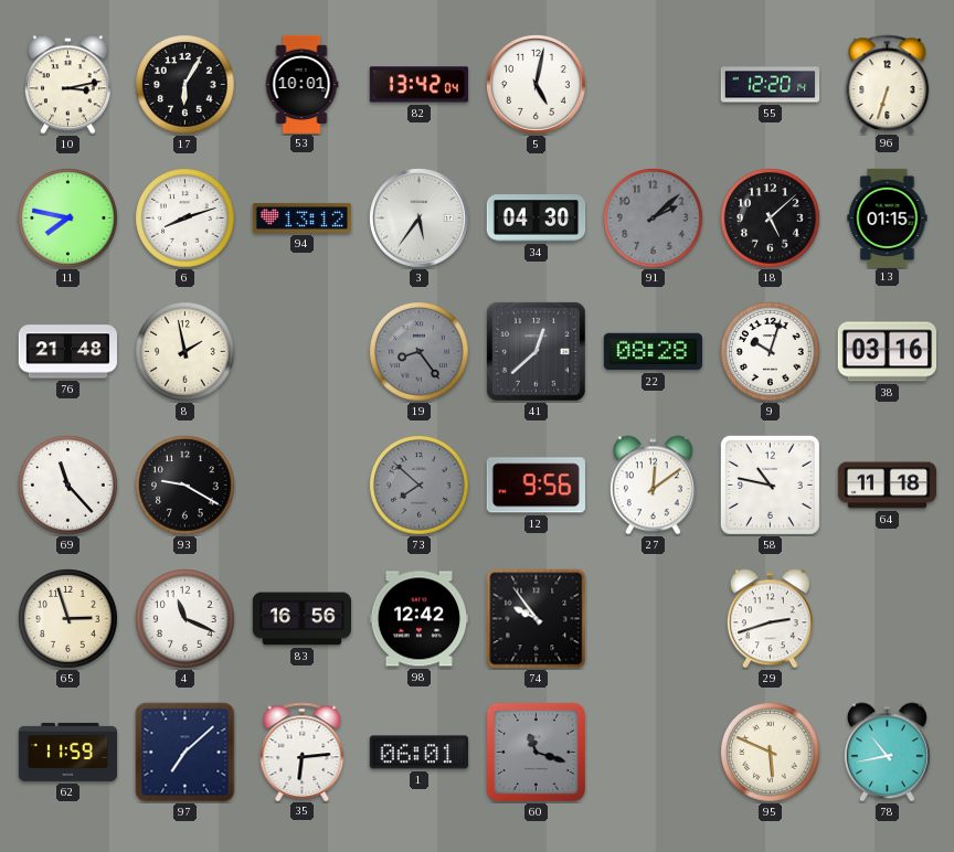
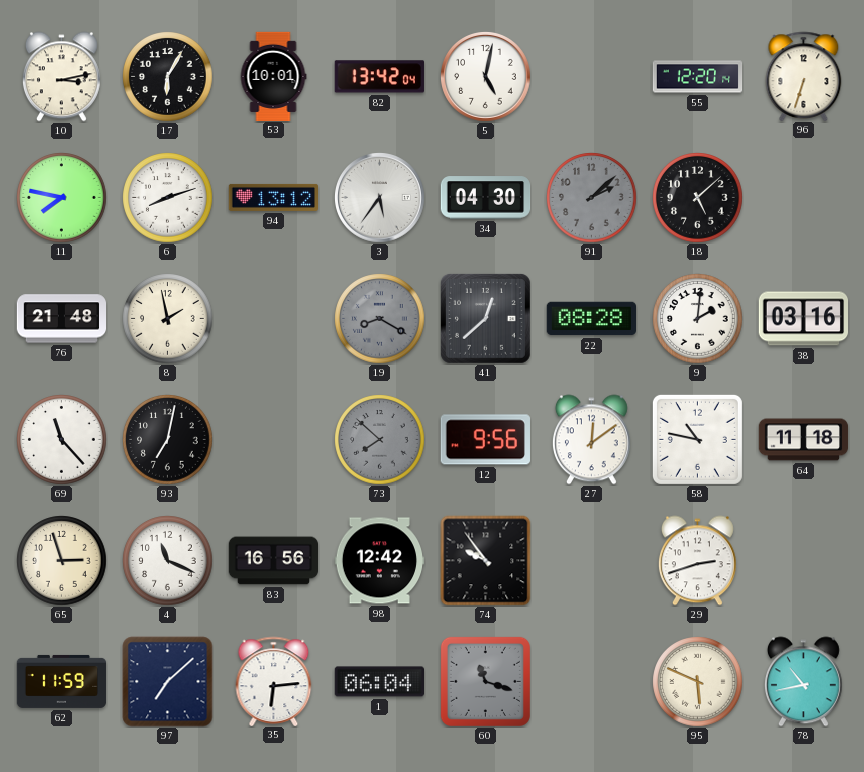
13: 01:15 -> none
19: 8:24 -> 8:20
9: 10:03 -> 2:01
93: 9:20 -> 7:02
1: 06:01 -> 06:04
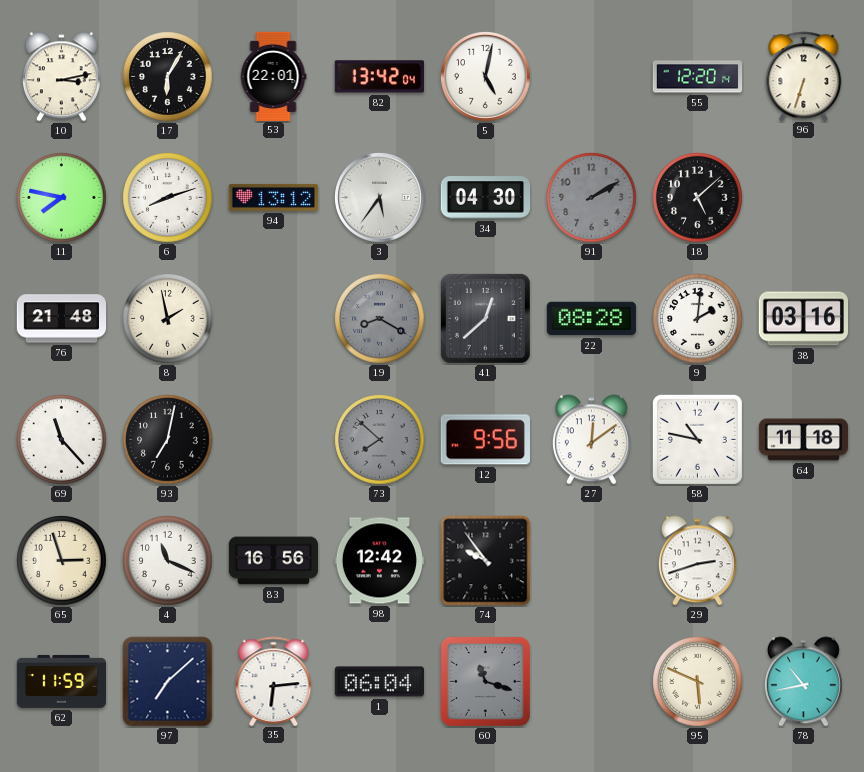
53: 10:01 -> 22:01
91: 2:08 -> 2:10
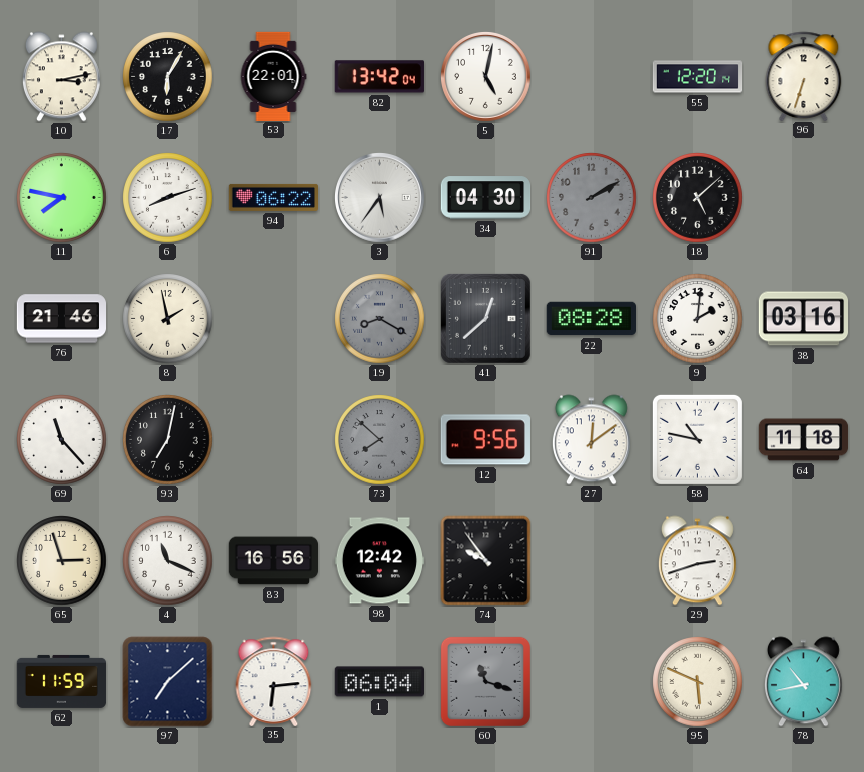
94: 13:12 -> 06:22
76: 21:48 -> 21:46
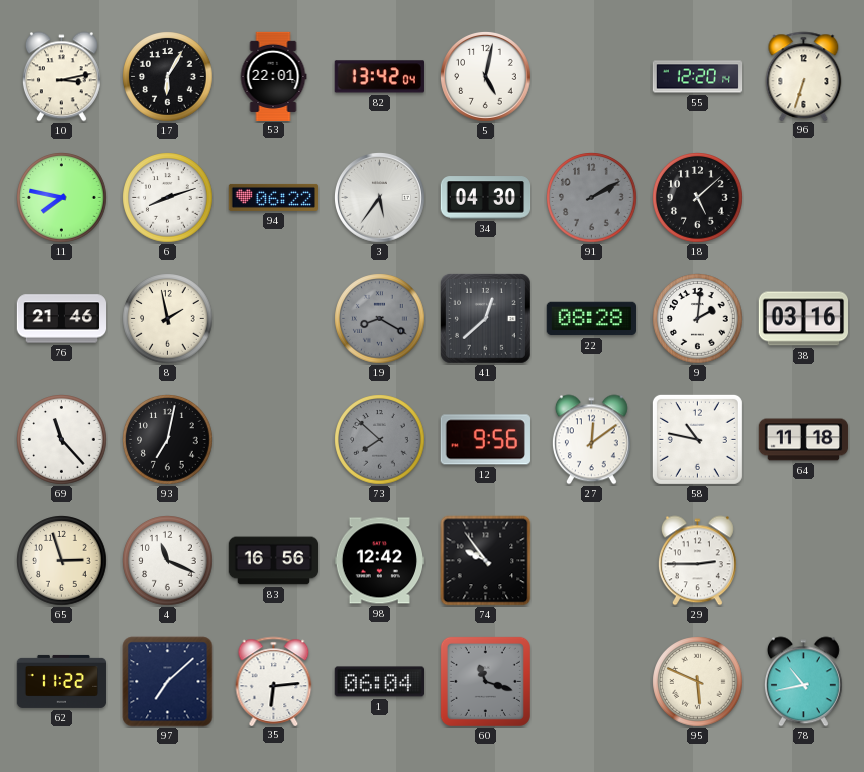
29: 2:42 -> 2:45
62: 11:59 -> 11:22
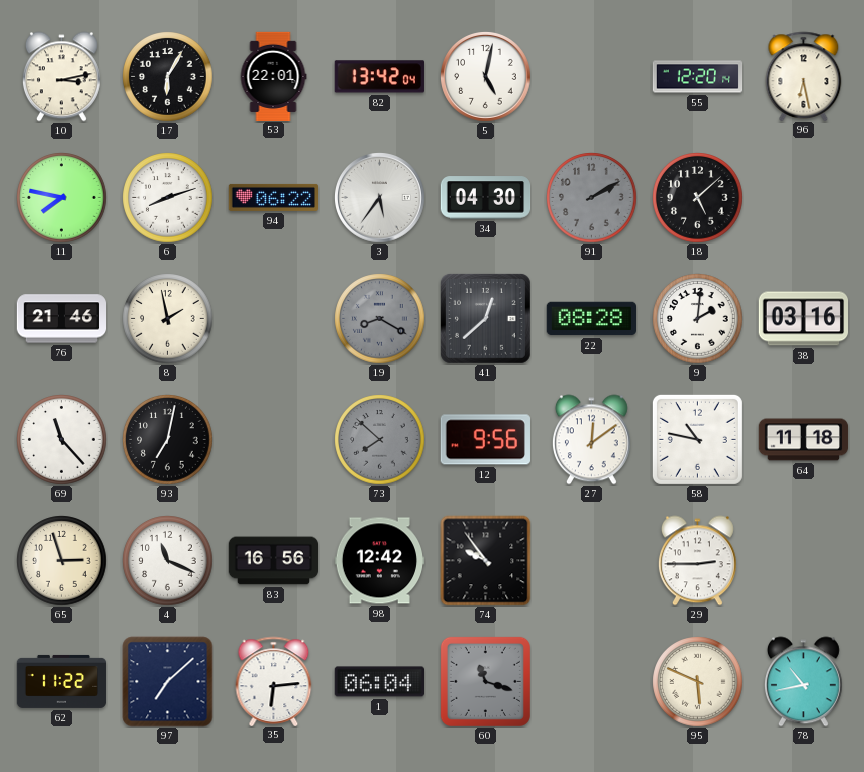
96: 6:33 -> 6:28
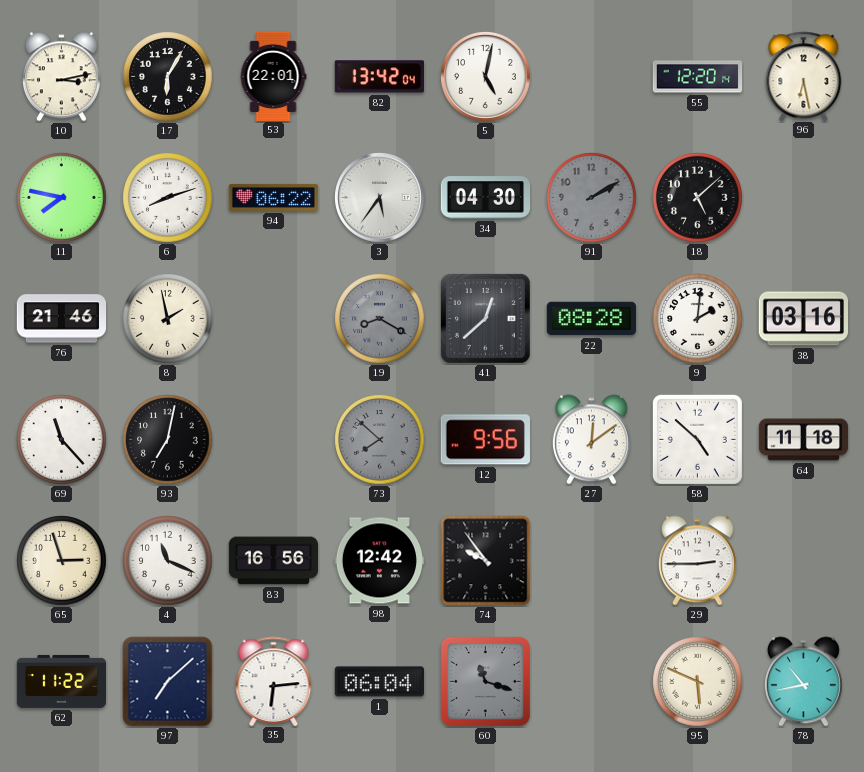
58: 10:47 -> 4:52
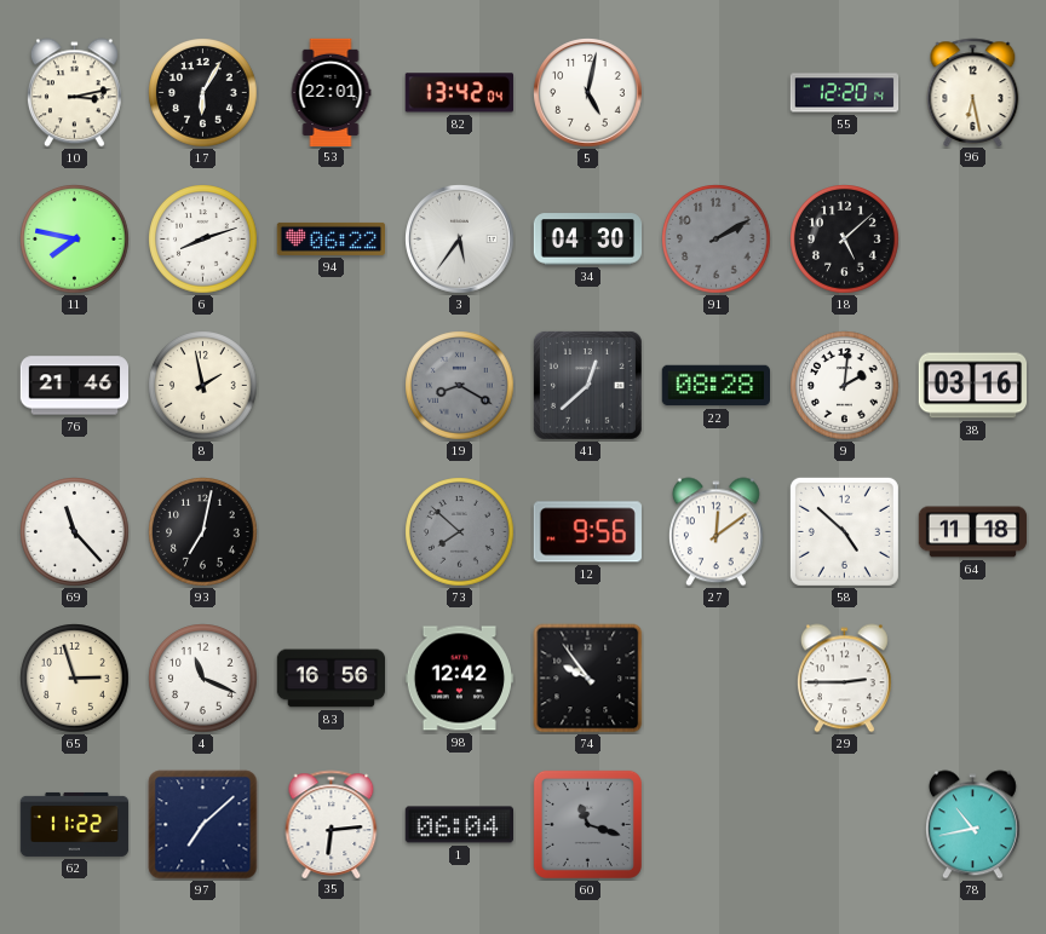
95: 5:49 -> none
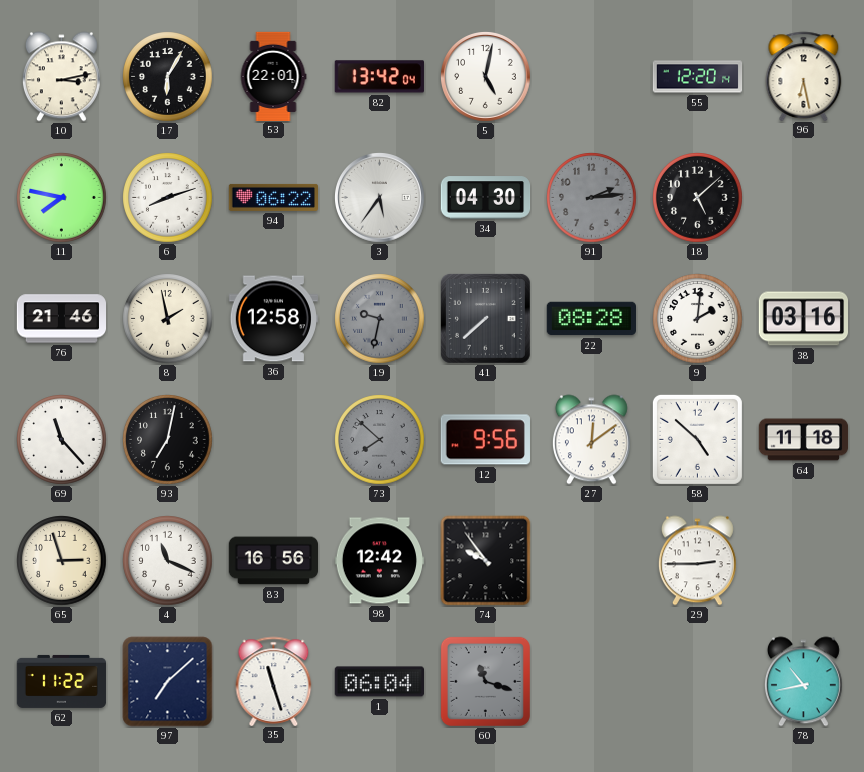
91: 2:10 -> 2:14
36: none -> 12:58
19: 8:20 -> 9:32
41: 12:38 -> 7:38
35: 6:14 -> 11:27
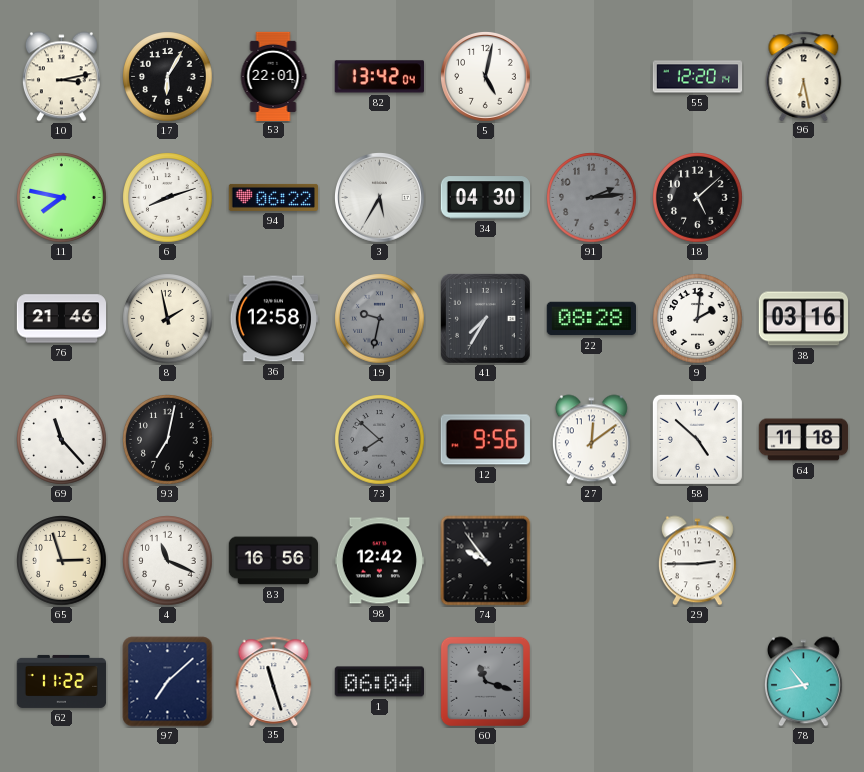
3: 5:36 -> 5:35
41: 7:38 -> 7:35
